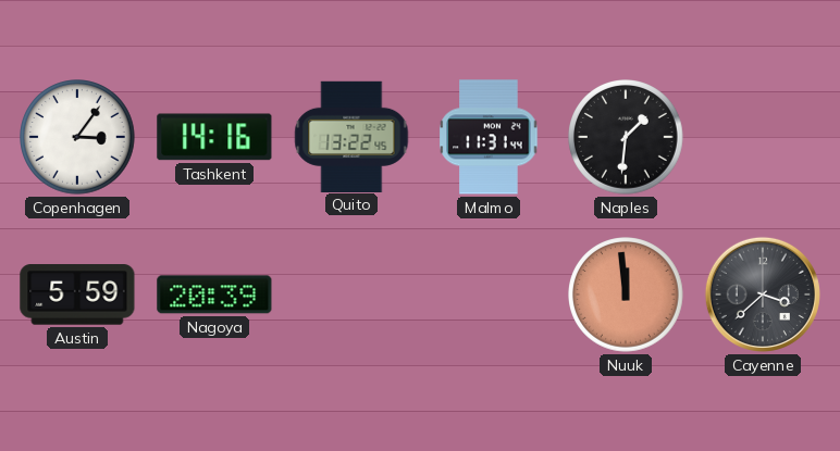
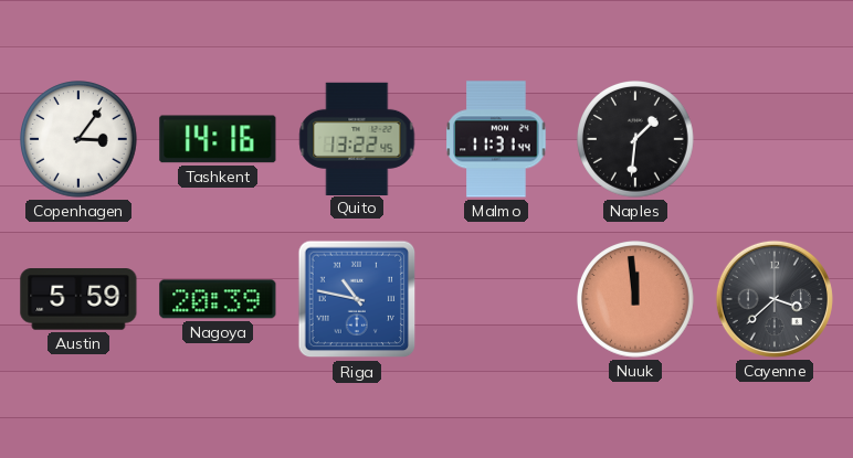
Riga: none -> 10:47
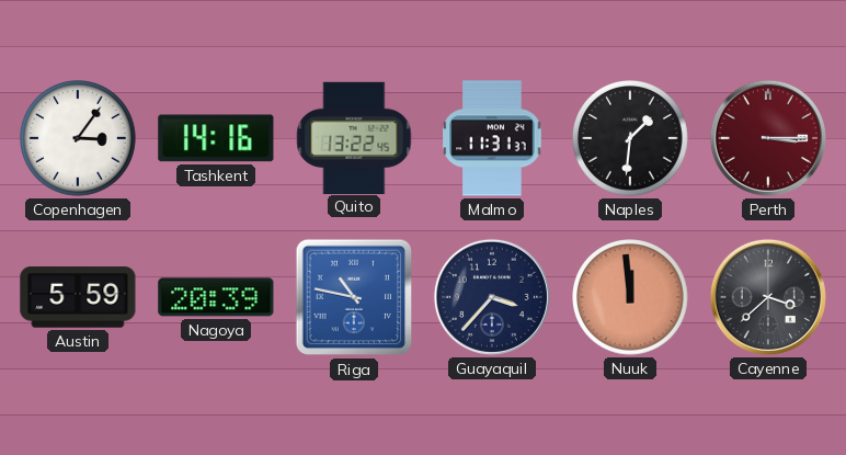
Malmo: 11:31:44 -> 11:31:37
Perth: none -> 3:15
Guayaquil: none -> 3:37
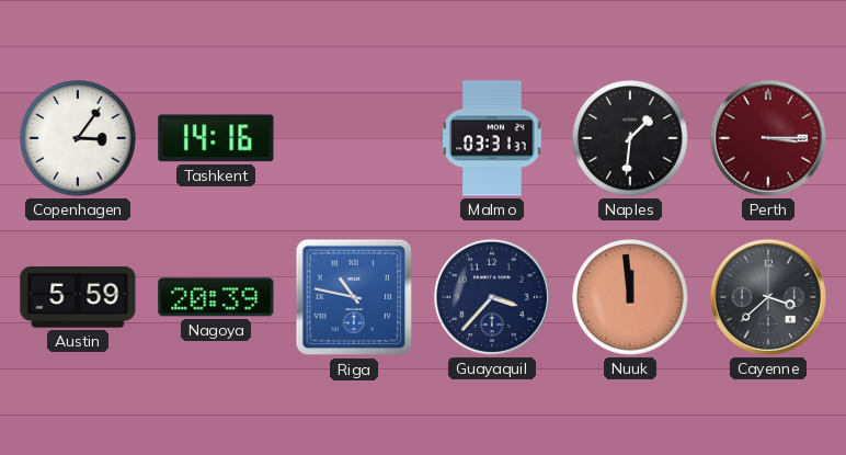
Quito: 13:22 -> none
Malmo: 11:31 -> 03:31
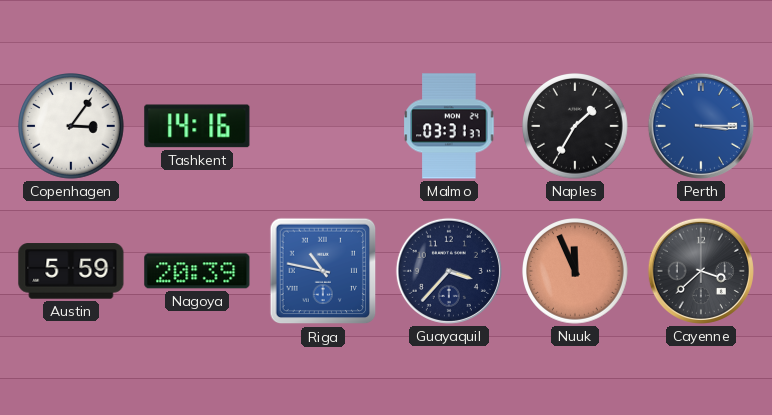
Naples: 1:31 -> 1:35
Perth dial: burgundy -> blue
Nuuk: 11:59 -> 11:56
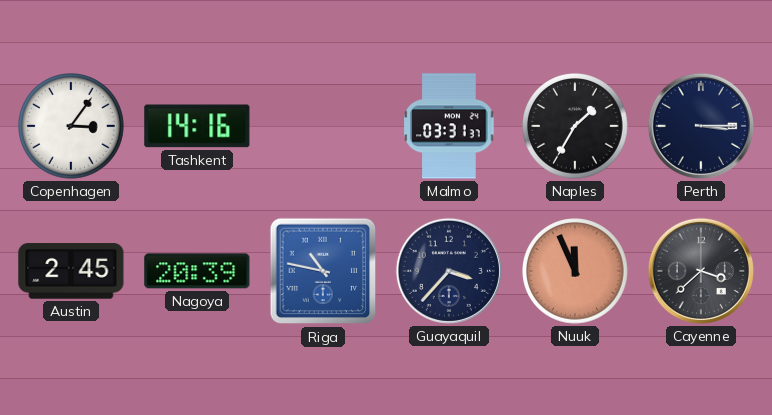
Perth dial: blue -> navy
Austin: 5:59 -> 2:45
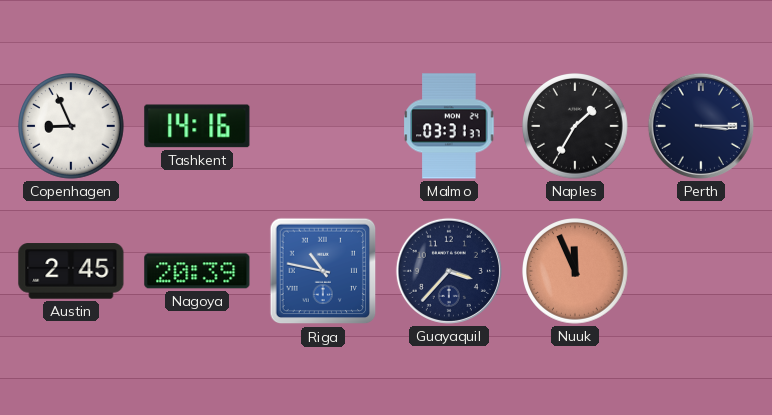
Copenhagen: 3:06 -> 8:56
Cayenne: 3:38 -> none
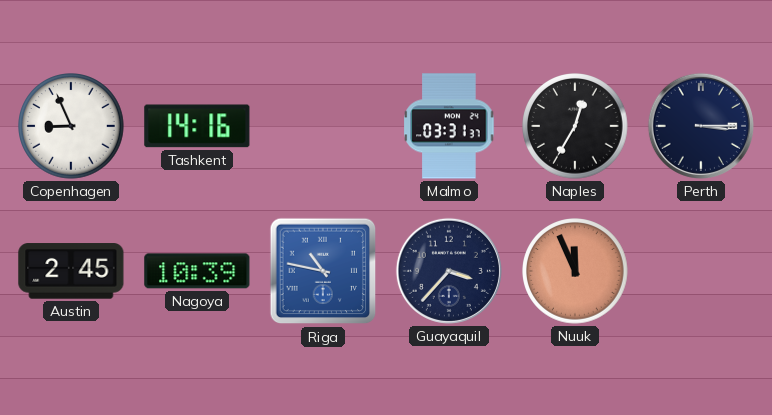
Naples: 1:35 -> 12:35
Nagoya: 20:39 -> 10:39
